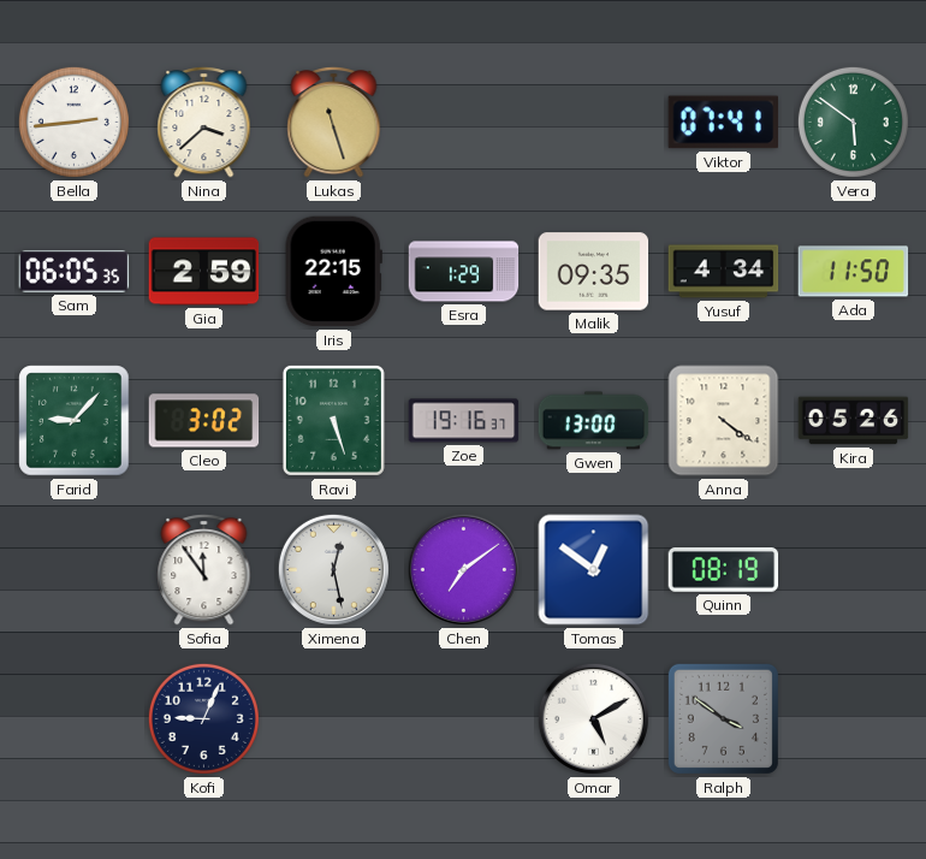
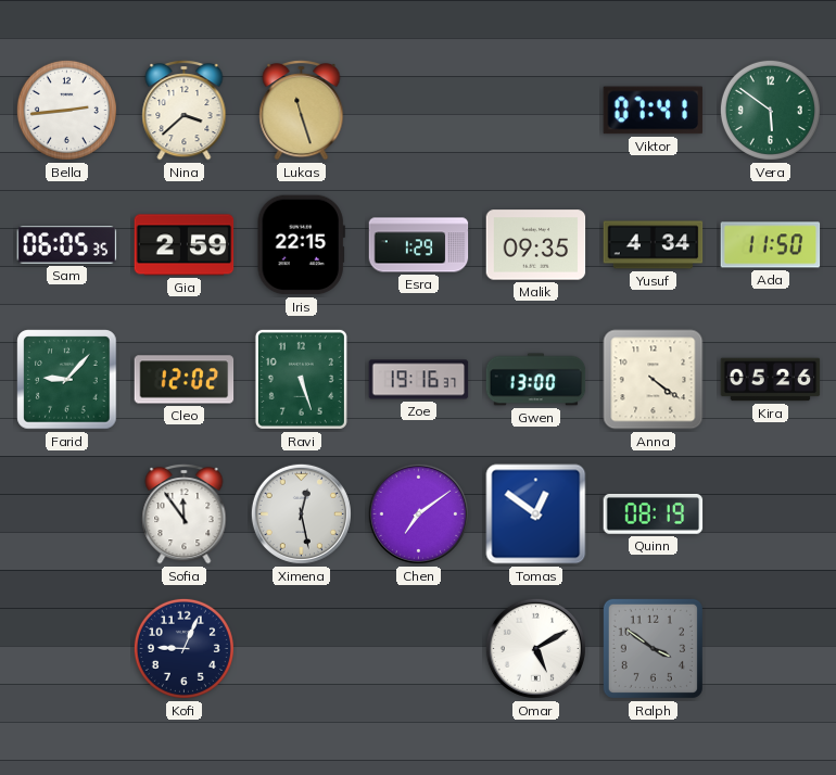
Cleo: 3:02 -> 12:02
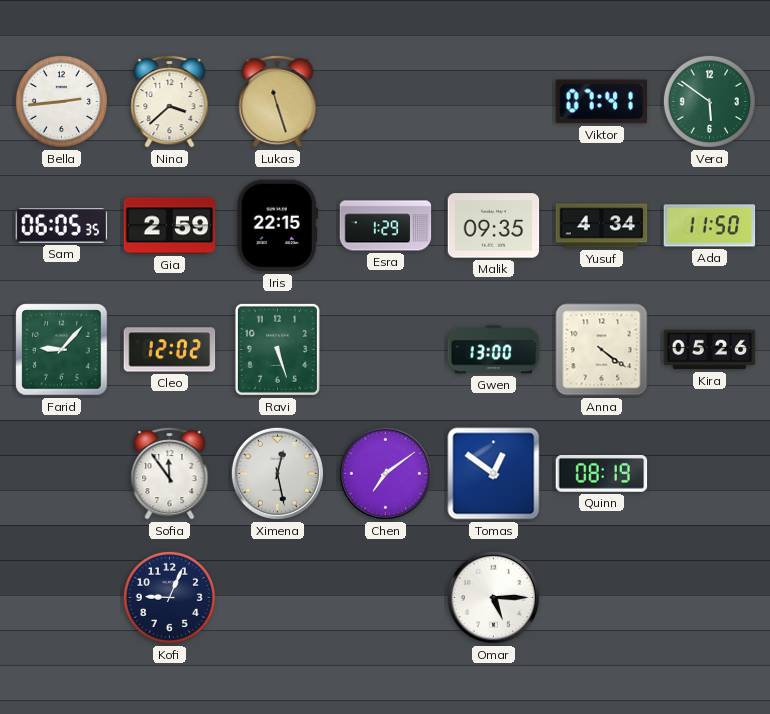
Zoe: 19:16 -> none
Omar: 5:10 -> 5:15
Ralph: 3:51 -> none
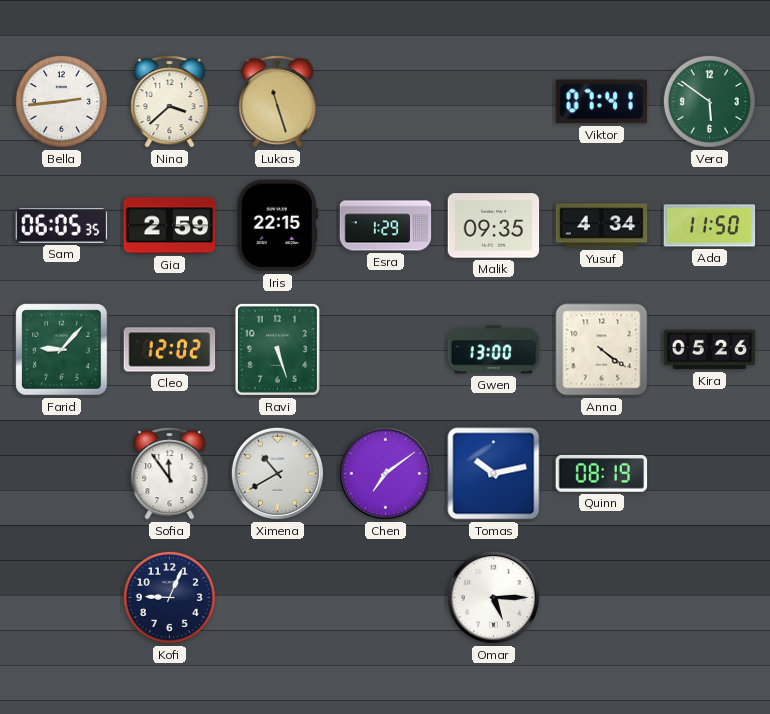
Ximena: 12:28 -> 10:40
Tomas: 12:51 -> 10:13
